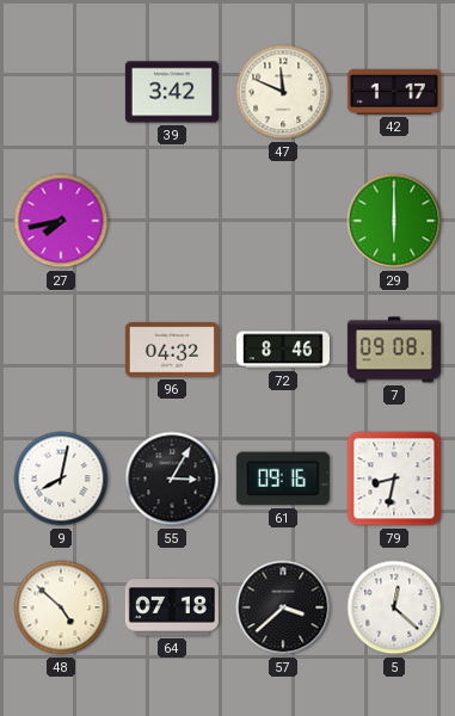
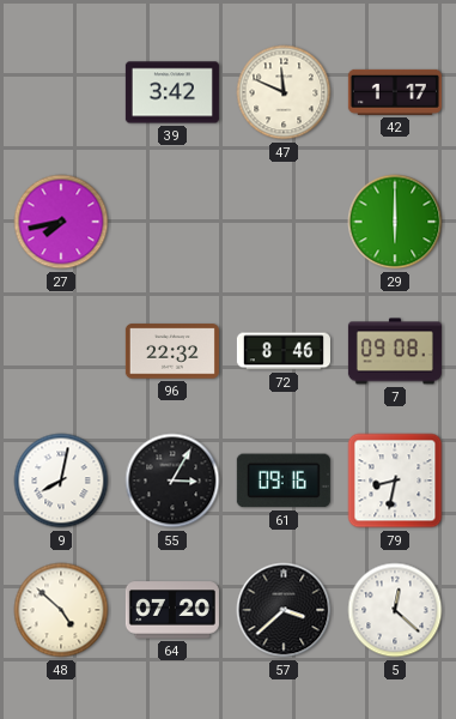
96: 04:32 -> 22:32
64: 07:18 -> 07:20
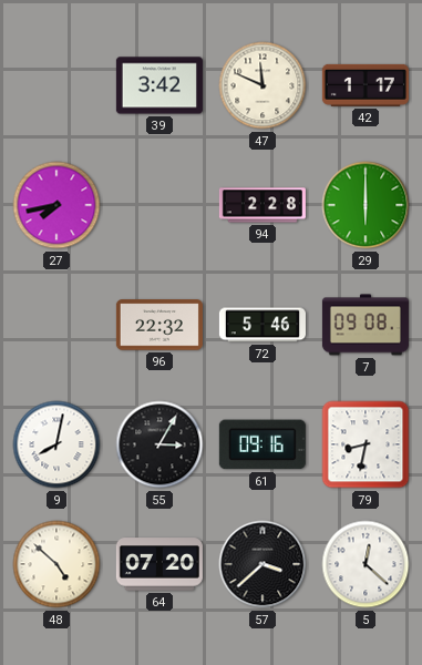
94: none -> 2:28
72: 8:46 -> 5:46
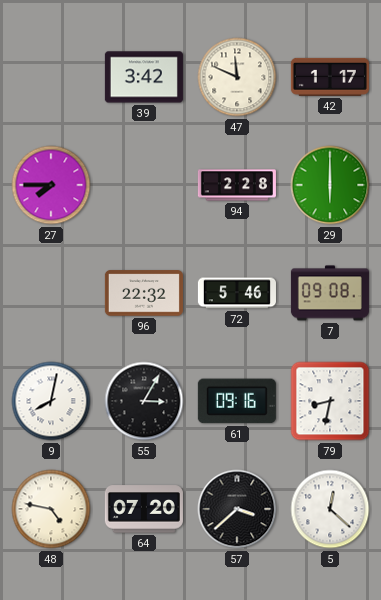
27: 7:43 -> 7:45
48: 4:52 -> 4:47
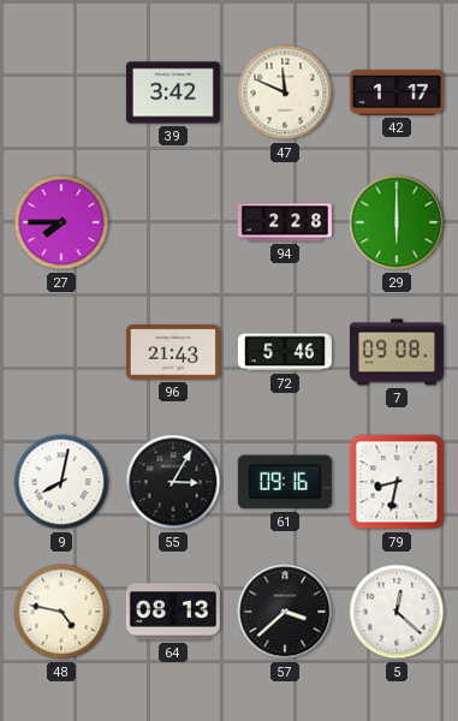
96: 22:32 -> 21:43
64: 07:20 -> 08:13
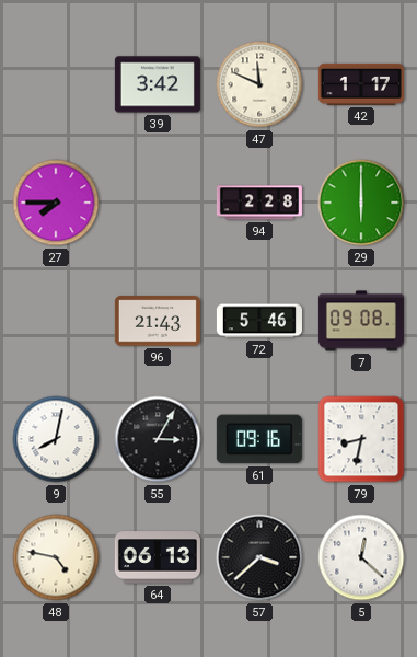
64: 08:13 -> 06:13
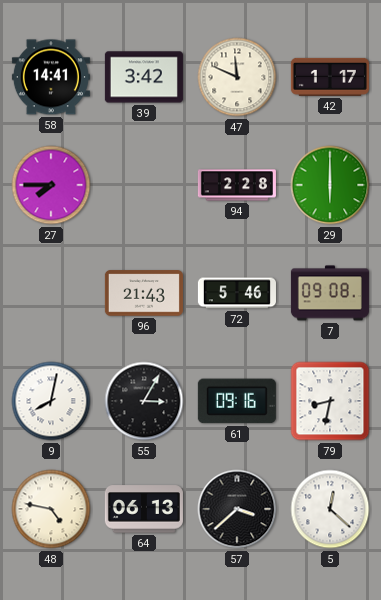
58: none -> 14:41
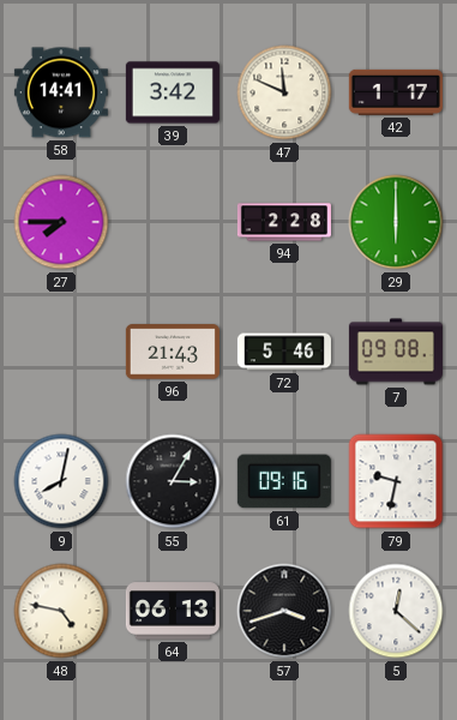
79: 8:32 -> 9:32
57: 3:38 -> 3:42
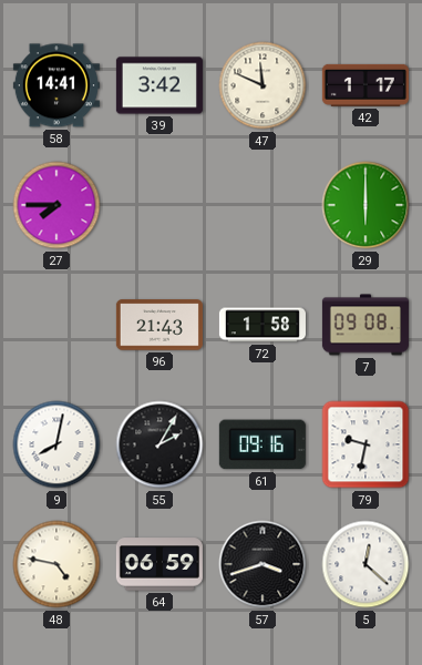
94: 2:28 -> none
72: 5:46 -> 1:58
55: 3:05 -> 2:05
64: 06:13 -> 06:59
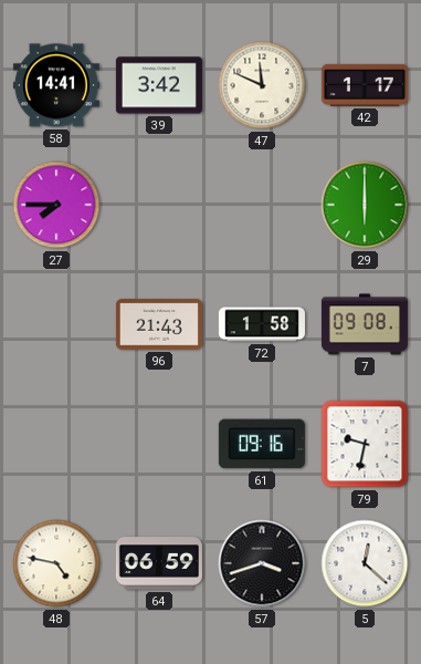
9: 8:02 -> none
55: 2:05 -> none
